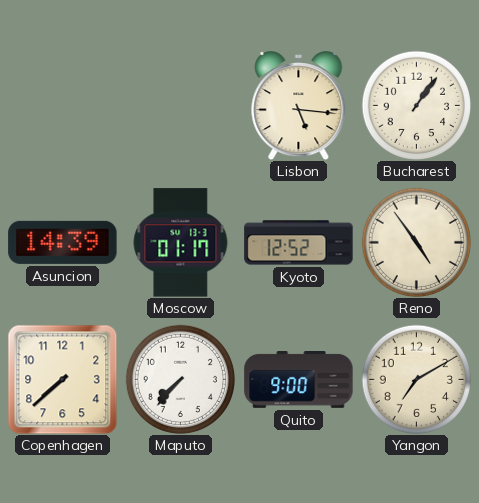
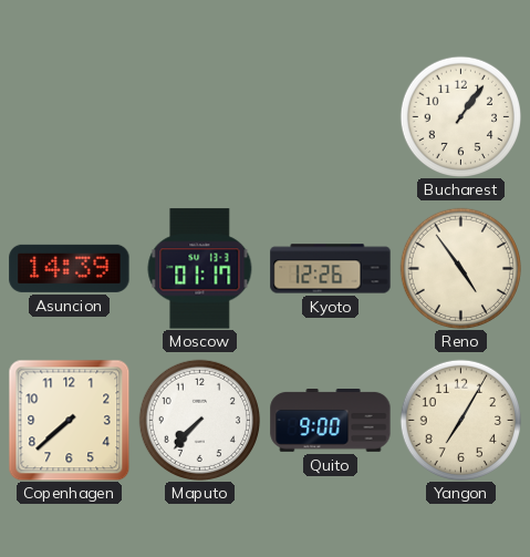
Lisbon: 5:16 -> none
Kyoto: 12:52 -> 12:26
Yangon: 7:10 -> 7:05
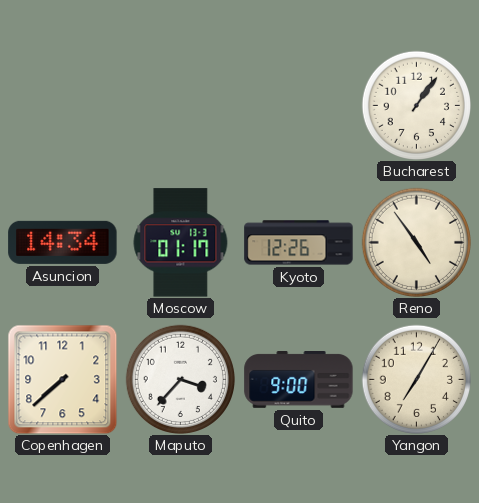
Asuncion: 14:39 -> 14:34
Maputo: 7:37 -> 3:37
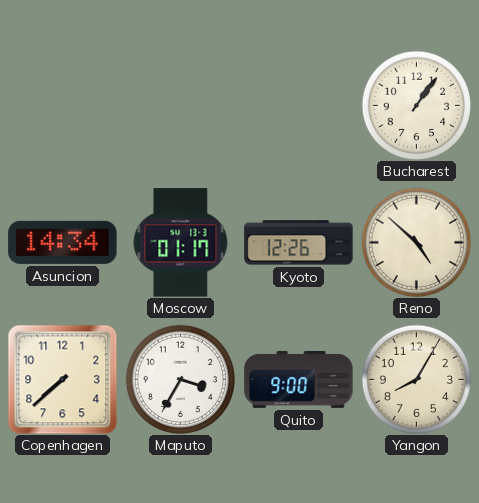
Reno: 4:54 -> 4:52
Maputo: 3:37 -> 3:35
Yangon: 7:05 -> 8:05
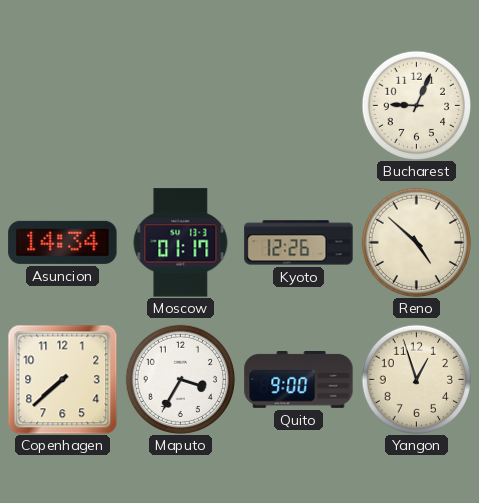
Bucharest: 1:06 -> 9:04
Yangon: 8:05 -> 12:57
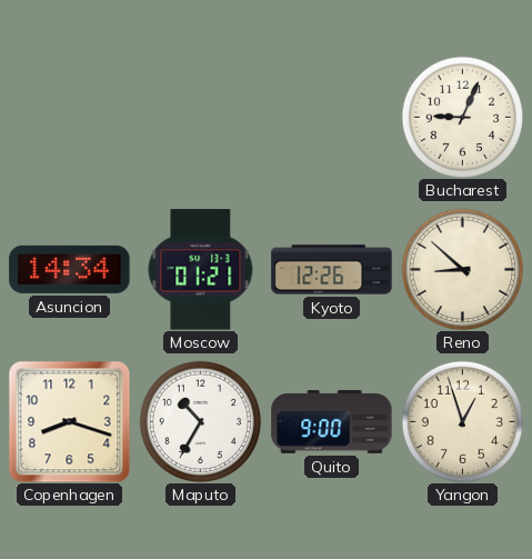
Moscow: 01:17 -> 01:21
Reno: 4:52 -> 8:52
Copenhagen: 7:38 -> 8:18
Maputo: 3:35 -> 10:35
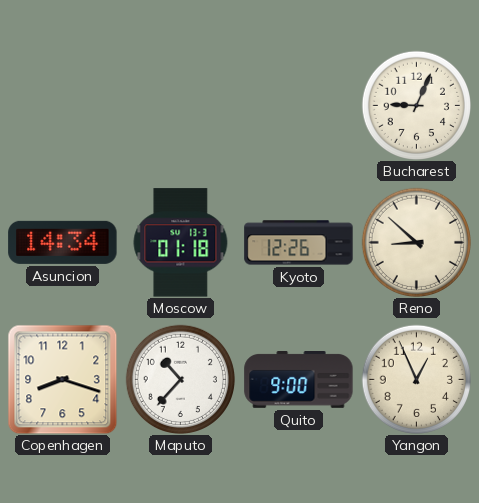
Moscow: 01:21 -> 01:18
Maputo: 10:35 -> 10:37
Yangon: 12:57 -> 12:56
